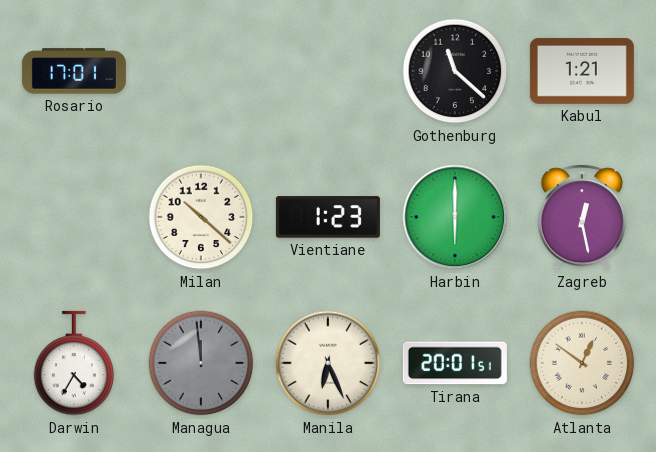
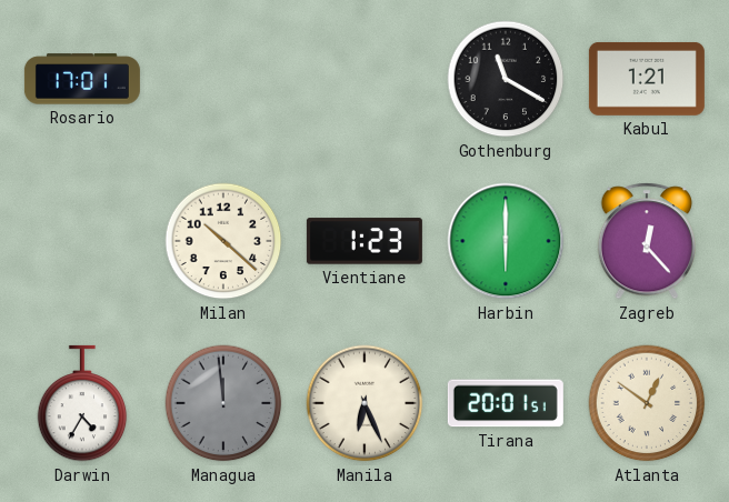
Gothenburg: 11:22 -> 11:20
Zagreb: 12:28 -> 12:23
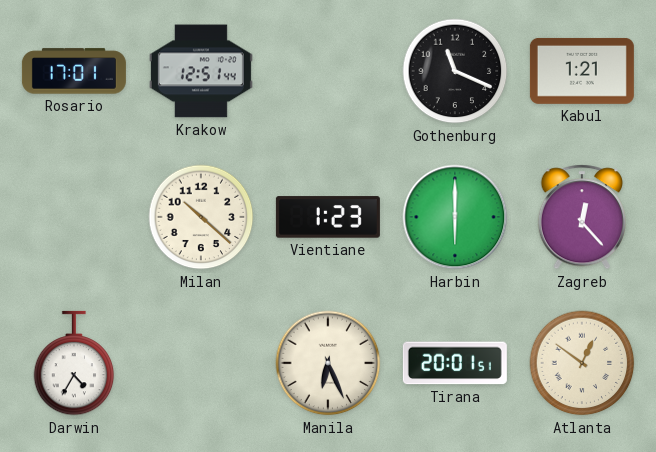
Krakow: none -> 12:51
Gothenburg: 11:20 -> 11:19
Managua: 11:59 -> none
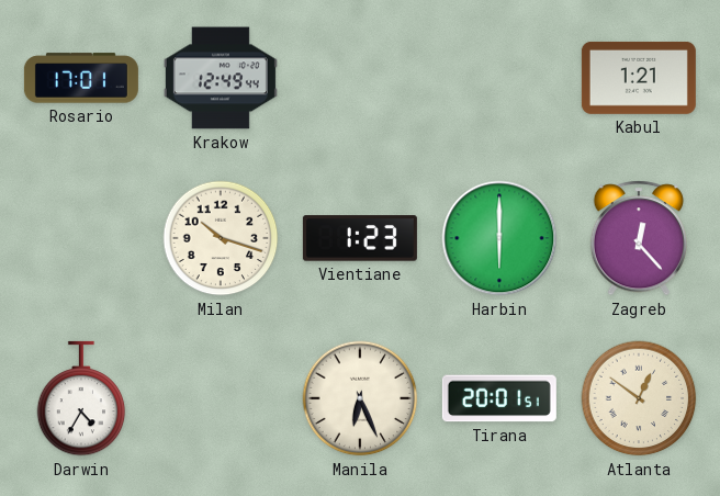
Krakow: 12:51 -> 12:49
Gothenburg: 11:19 -> none
Milan: 10:22 -> 10:18
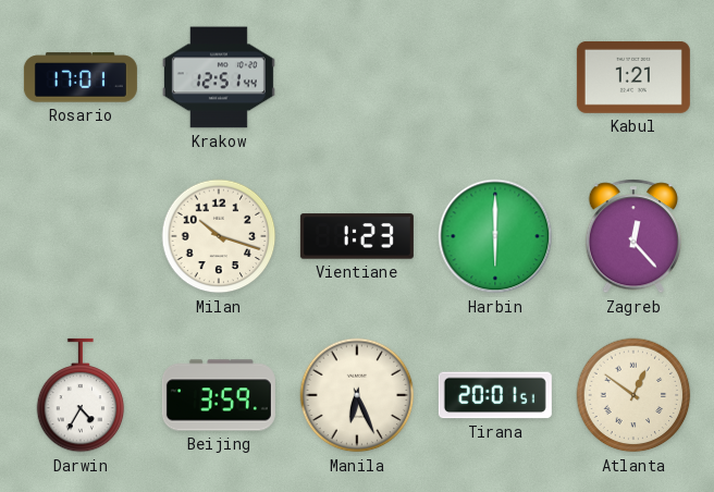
Krakow: 12:49 -> 12:51
Beijing: none -> 3:59
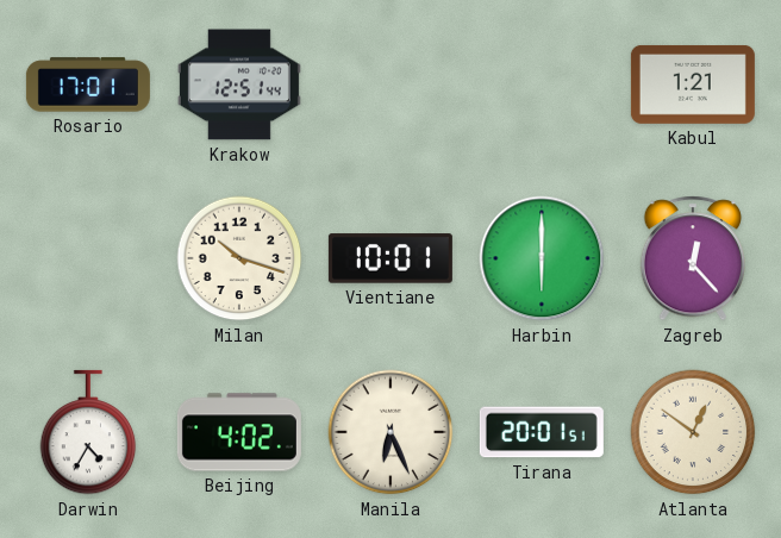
Vientiane: 1:23 -> 10:01
Beijing: 3:59 -> 4:02
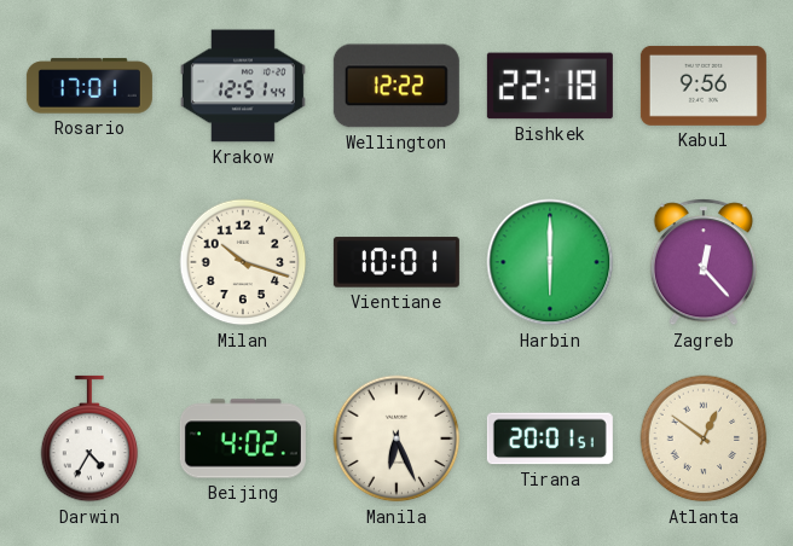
Wellington: none -> 12:22
Bishkek: none -> 22:18
Kabul: 1:21 -> 9:56
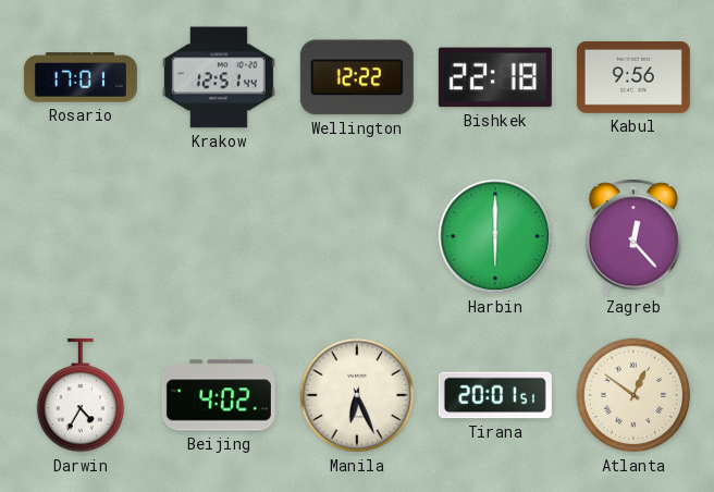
Milan: 10:18 -> none
Vientiane: 10:01 -> none
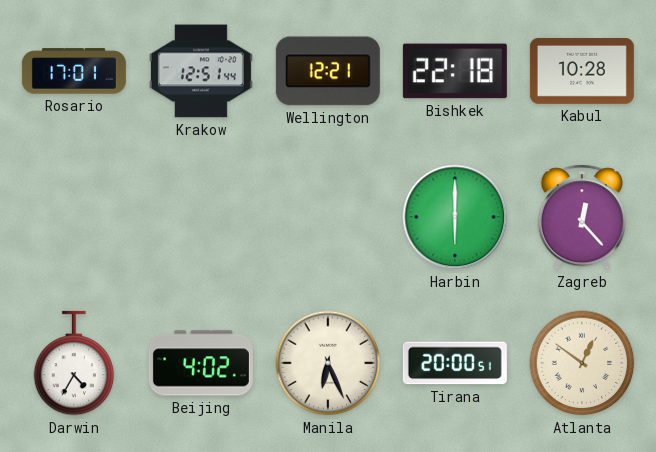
Wellington: 12:22 -> 12:21
Kabul: 9:56 -> 10:28
Tirana: 20:01 -> 20:00
